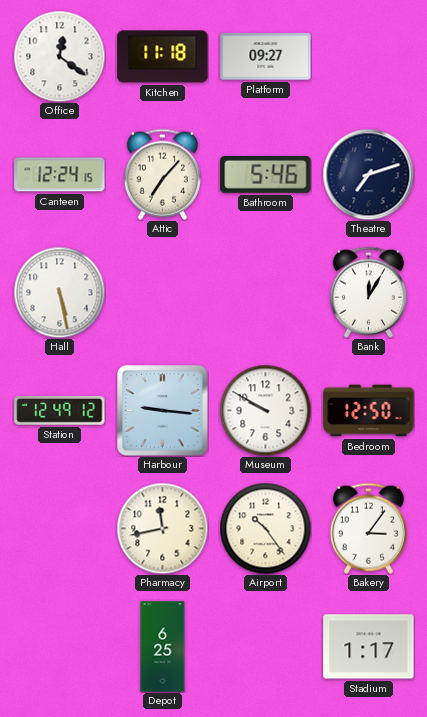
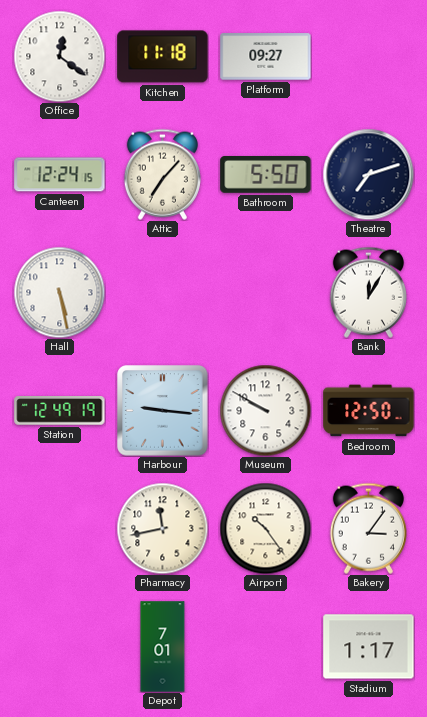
Bathroom: 5:46 -> 5:50
Station: 12:49:12 -> 12:49:19
Depot: 6:25 -> 7:01
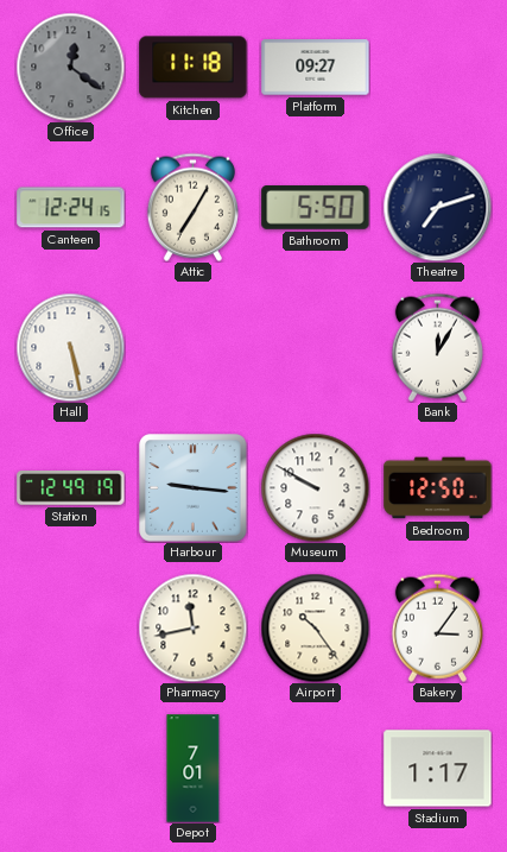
Office dial: white -> grey
Attic: 7:07 -> 7:05
